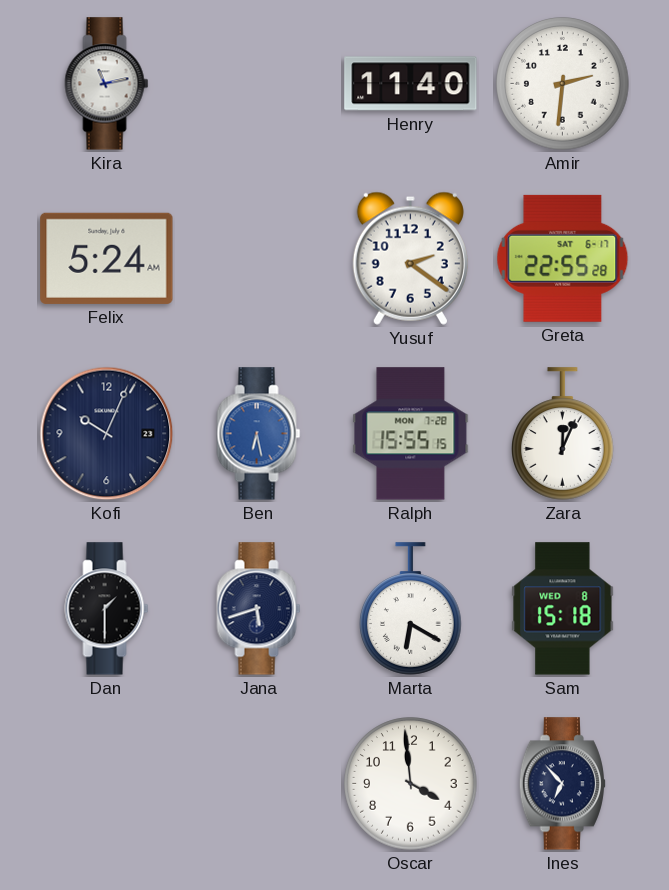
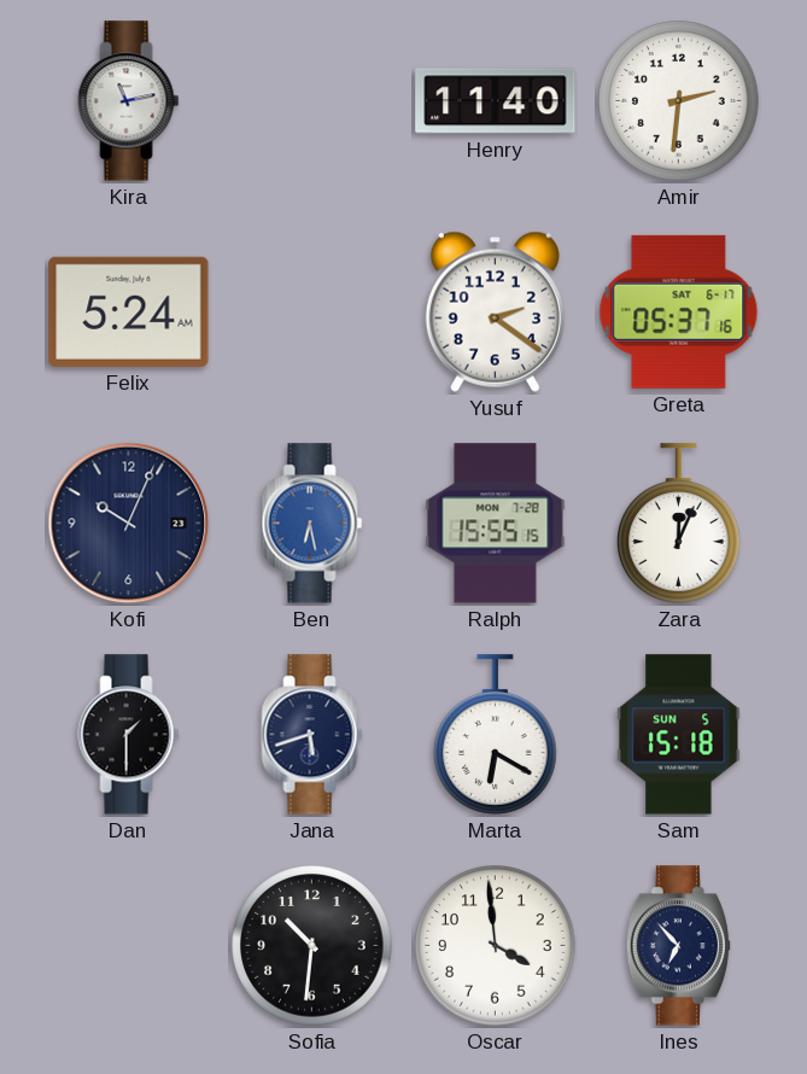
Greta: 22:55 -> 05:37
Sam date: WED 8 -> SUN 5
Sofia: none -> 10:31
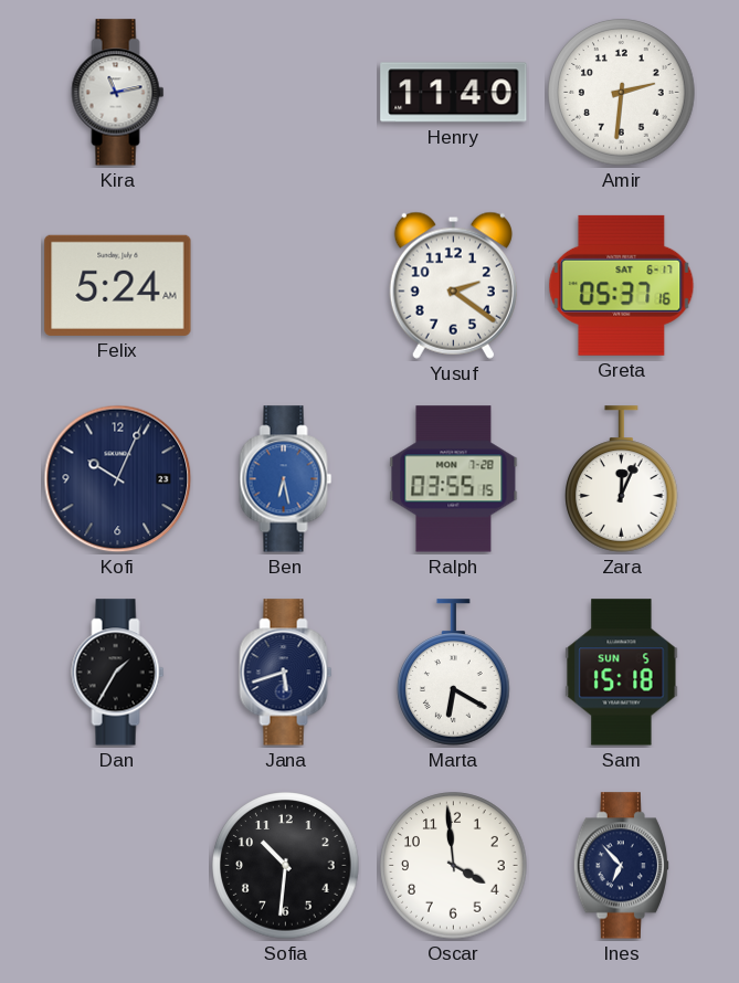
Ralph: 15:55 -> 03:55
Dan: 1:30 -> 1:35
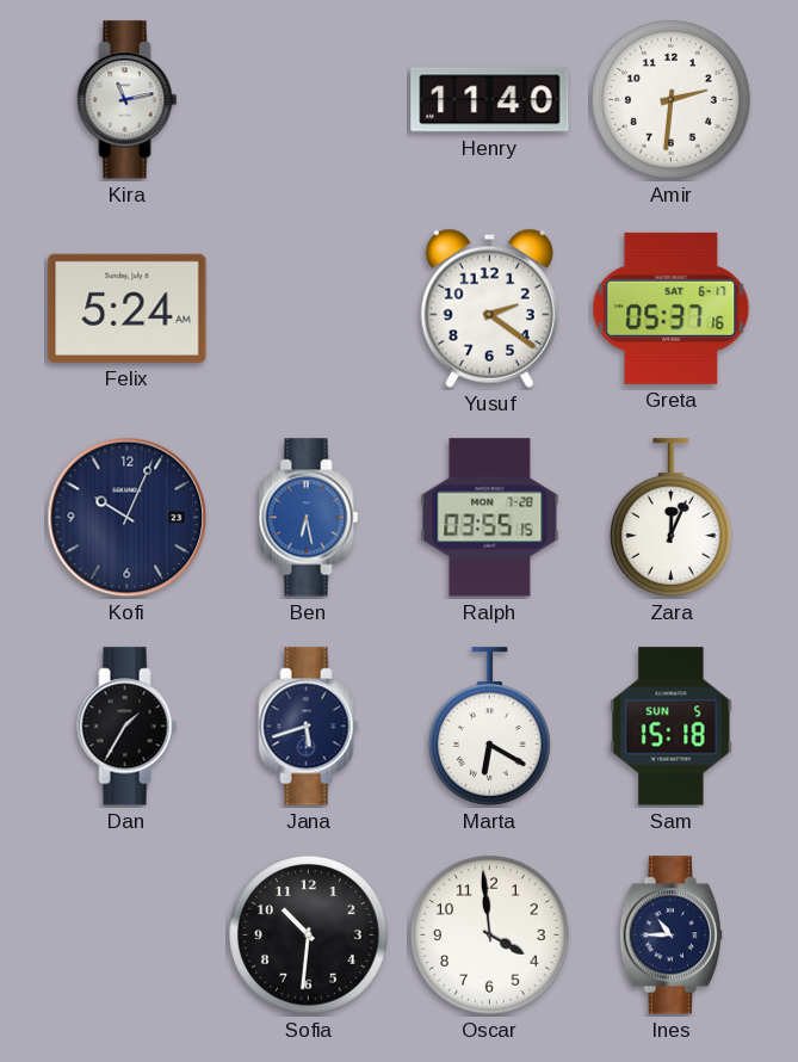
Ines: 6:53 -> 10:45
